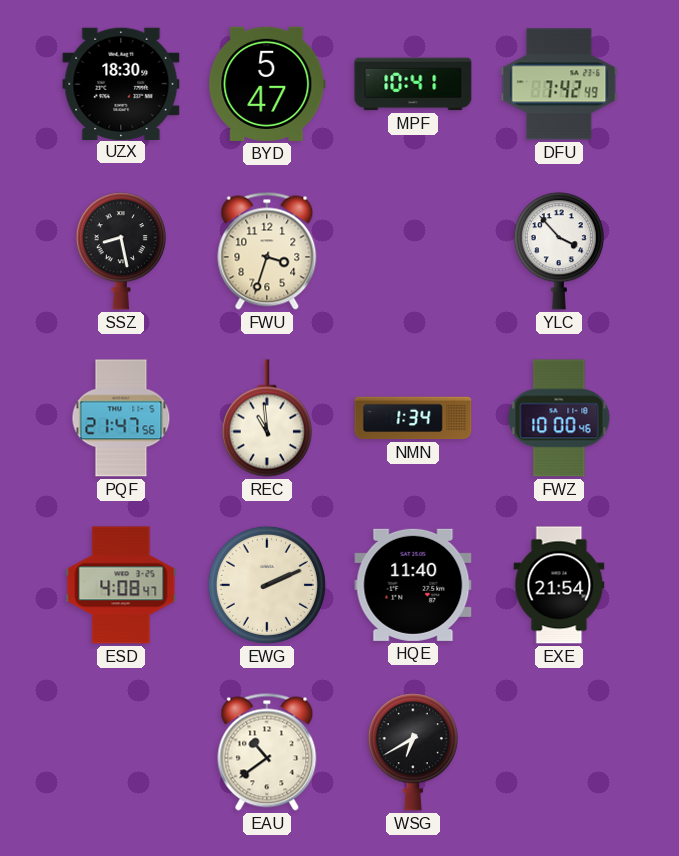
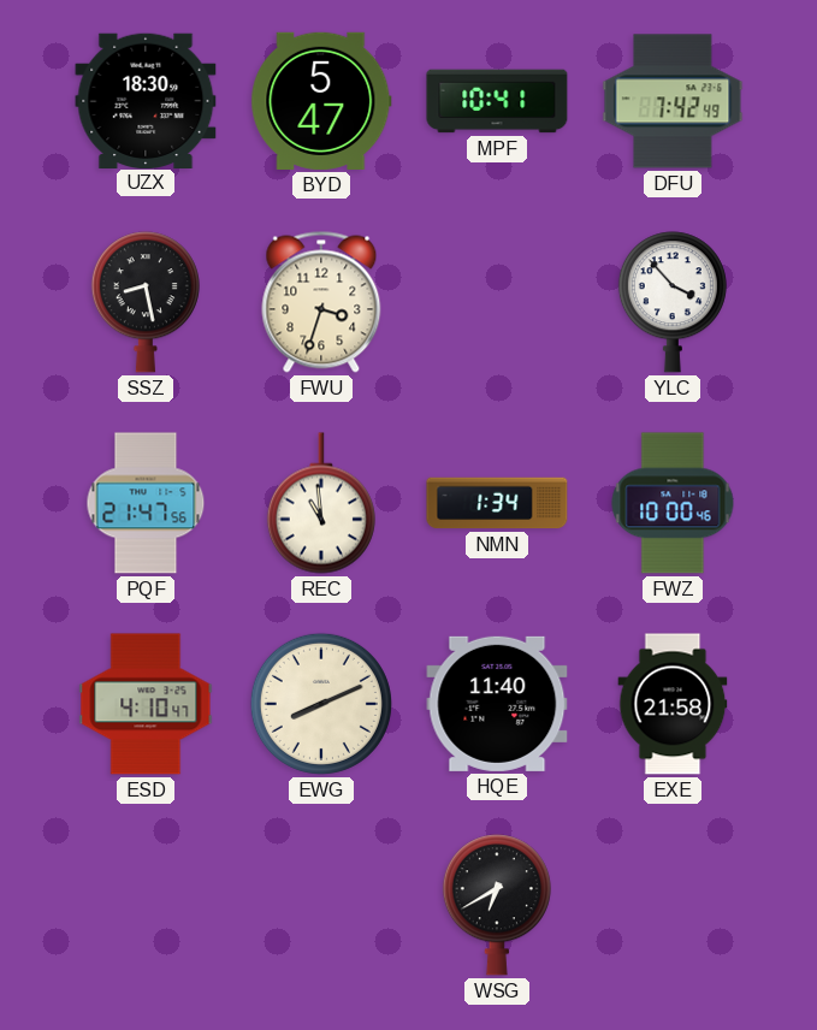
ESD: 4:08 -> 4:10
EWG: 2:11 -> 8:11
EXE: 21:54 -> 21:58
EAU: 10:39 -> none
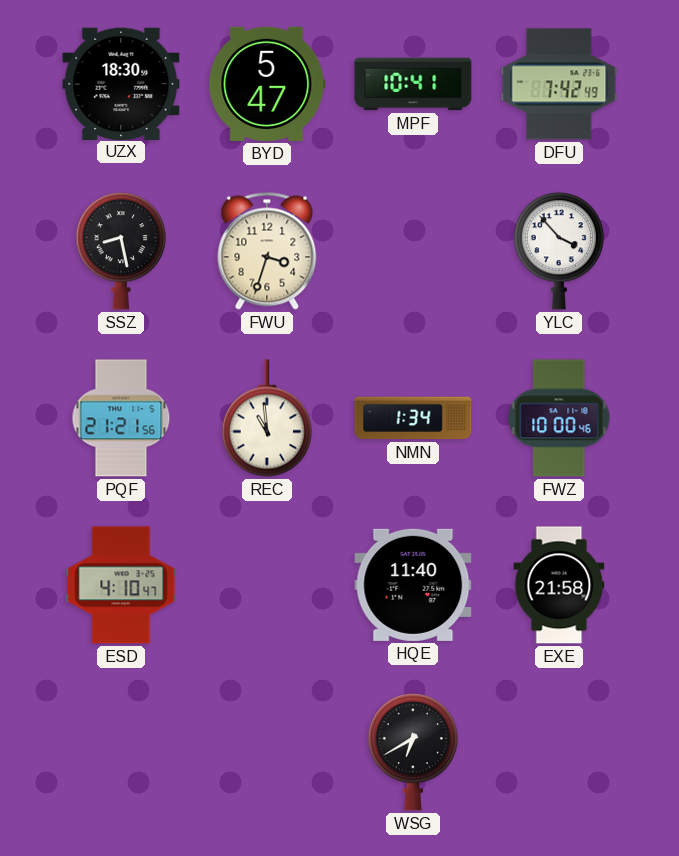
PQF: 21:47 -> 21:21
EWG: 8:11 -> none
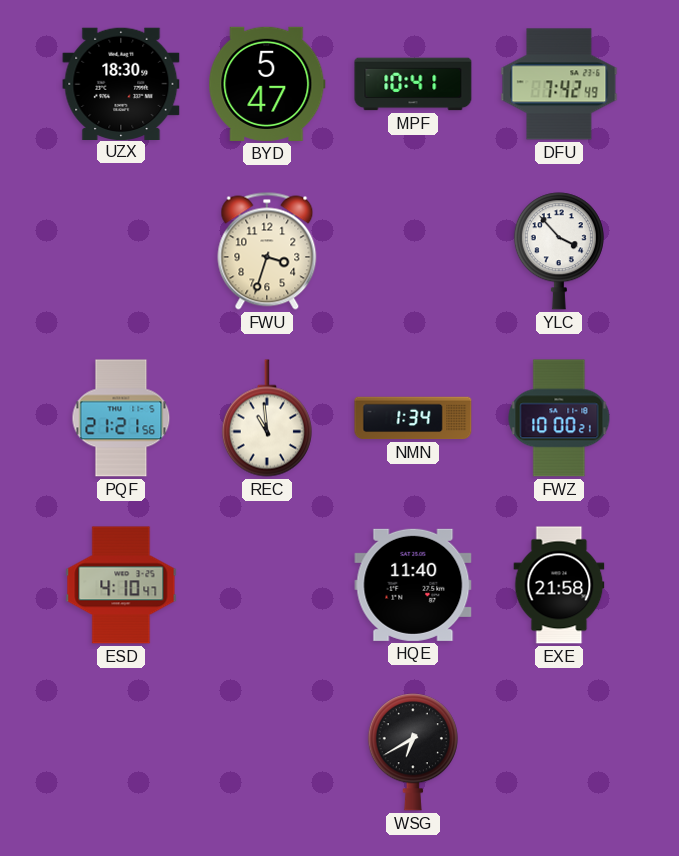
SSZ: 8:28 -> none
FWZ: 10:00:46 -> 10:00:21
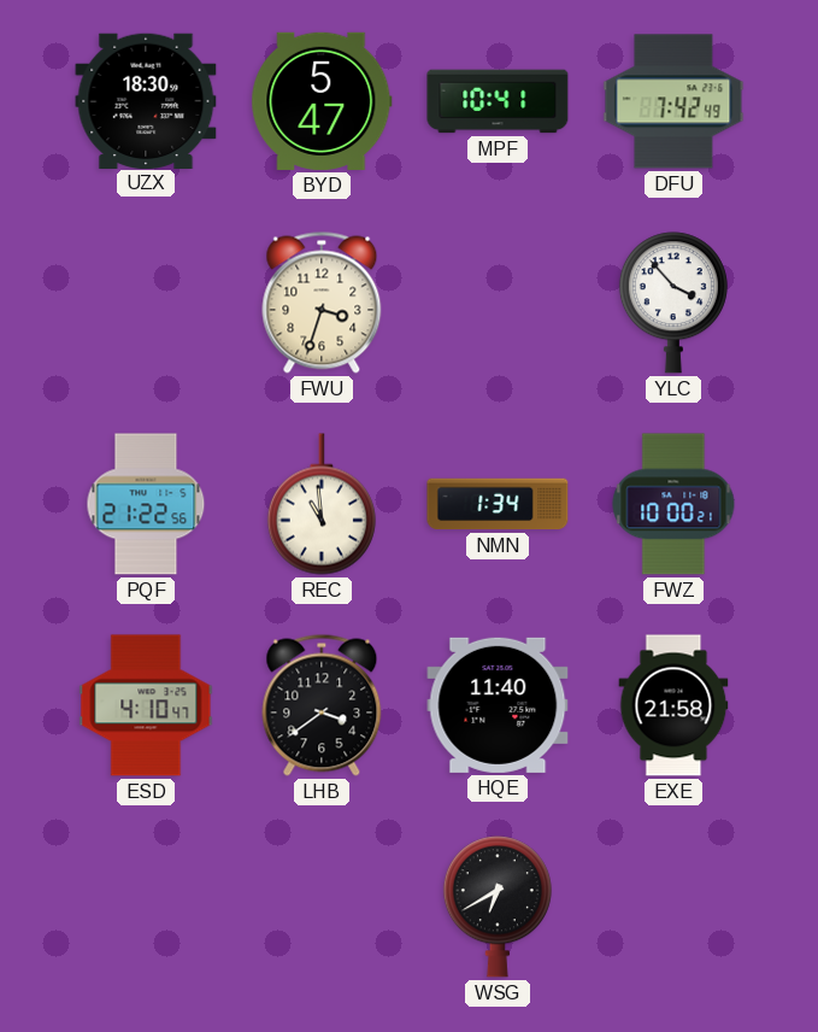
PQF: 21:21 -> 21:22
LHB: none -> 3:39
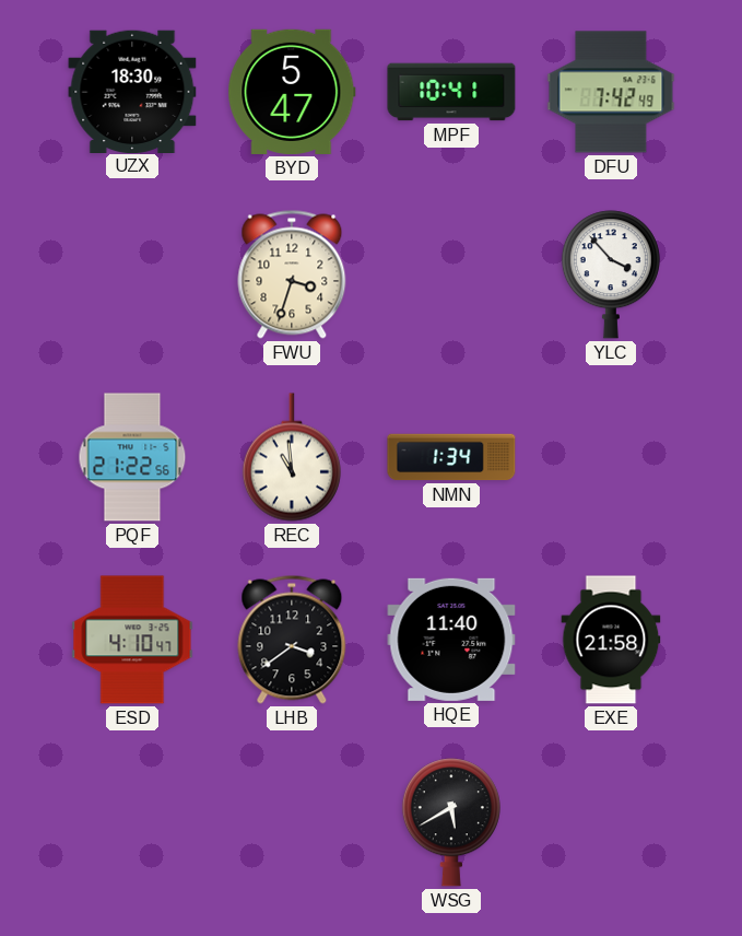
FWZ: 10:00 -> none
WSG: 6:40 -> 5:40
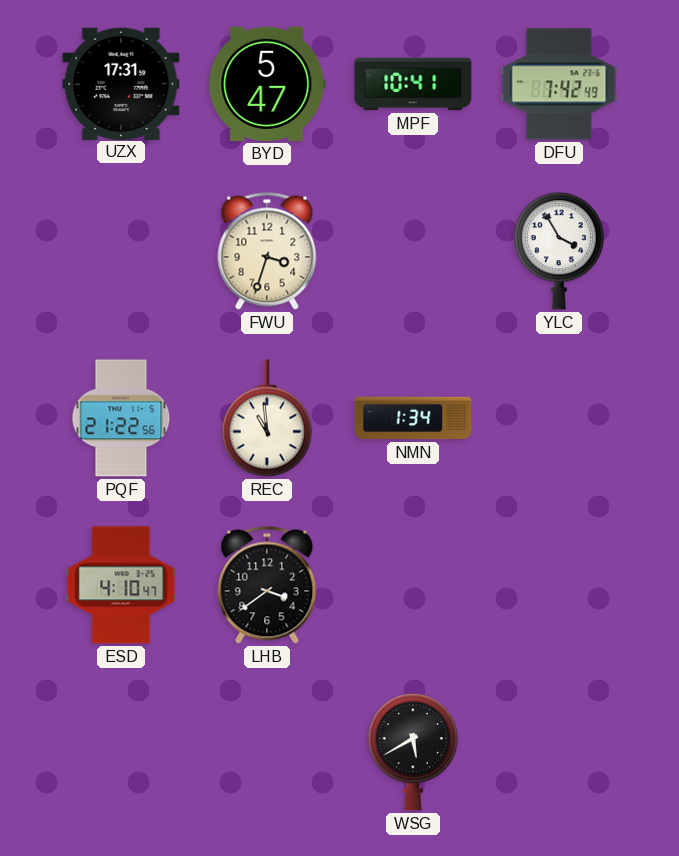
UZX: 18:30 -> 17:31
YLC: 3:53 -> 3:55
HQE: 11:40 -> none
EXE: 21:58 -> none
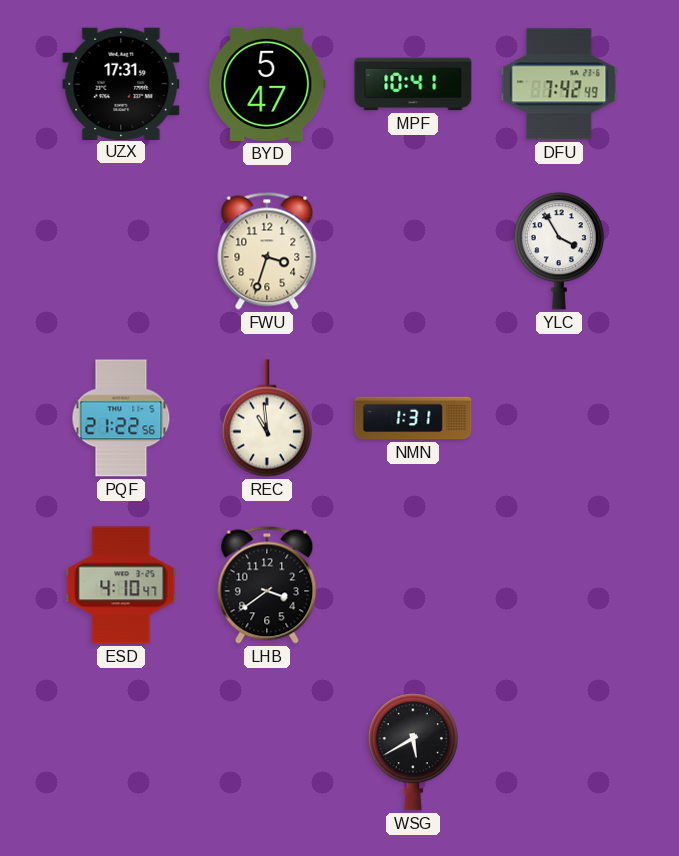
NMN: 1:34 -> 1:31
